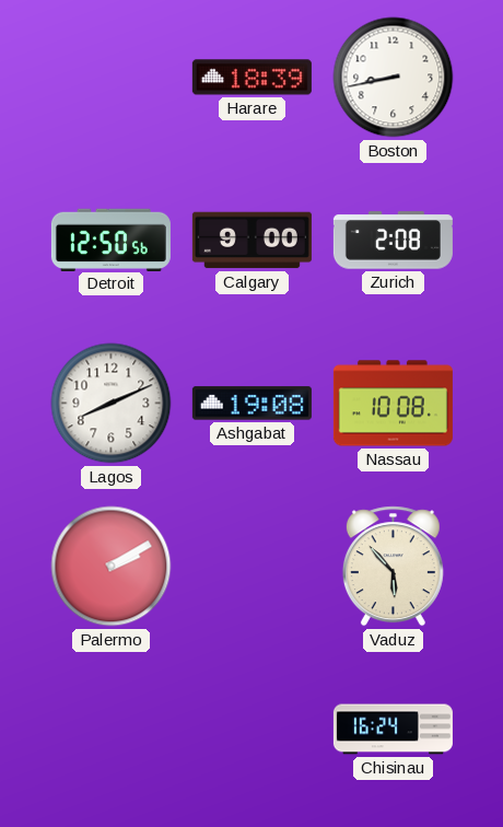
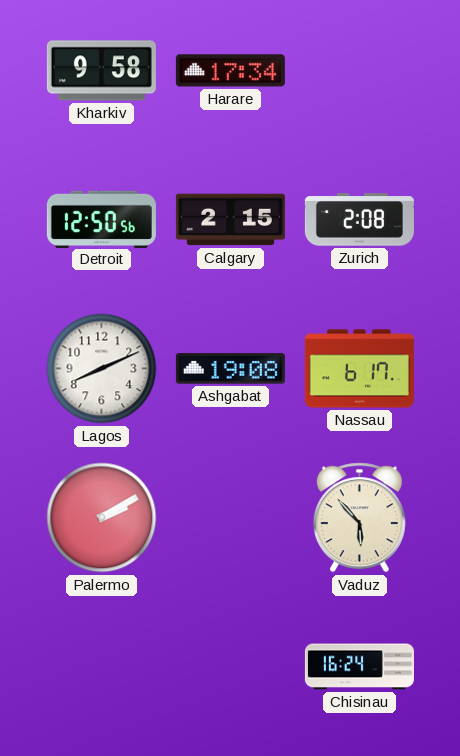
Kharkiv: none -> 9:58
Harare: 18:39 -> 17:34
Boston: 8:43 -> none
Calgary: 9:00 -> 2:15
Nassau: 10:08 -> 6:17
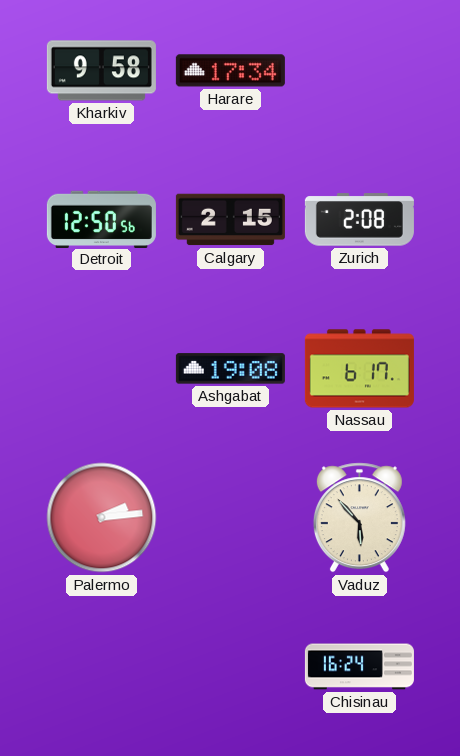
Lagos: 8:11 -> none
Palermo: 2:10 -> 2:14
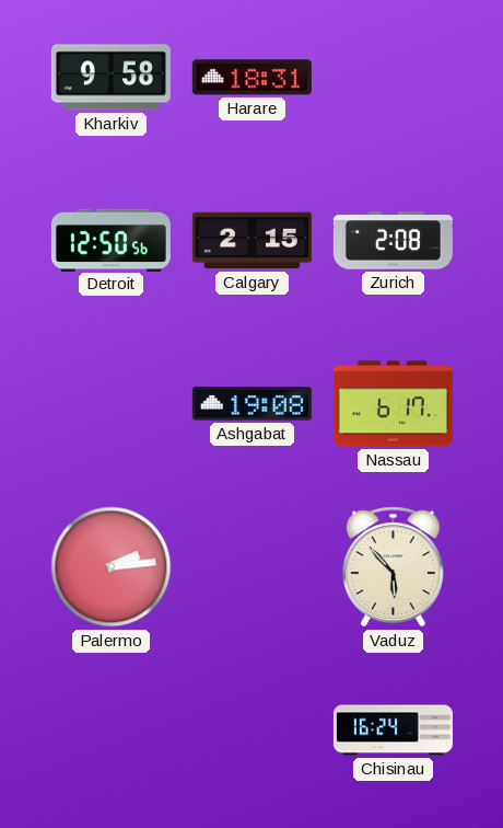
Harare: 17:34 -> 18:31
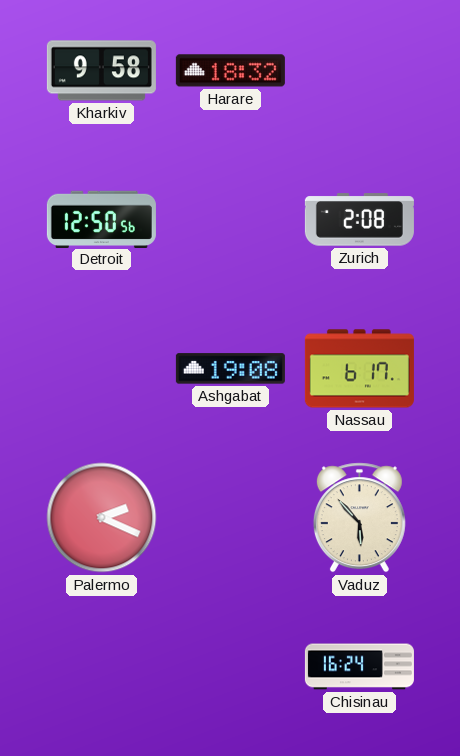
Harare: 18:31 -> 18:32
Calgary: 2:15 -> none
Palermo: 2:14 -> 2:19
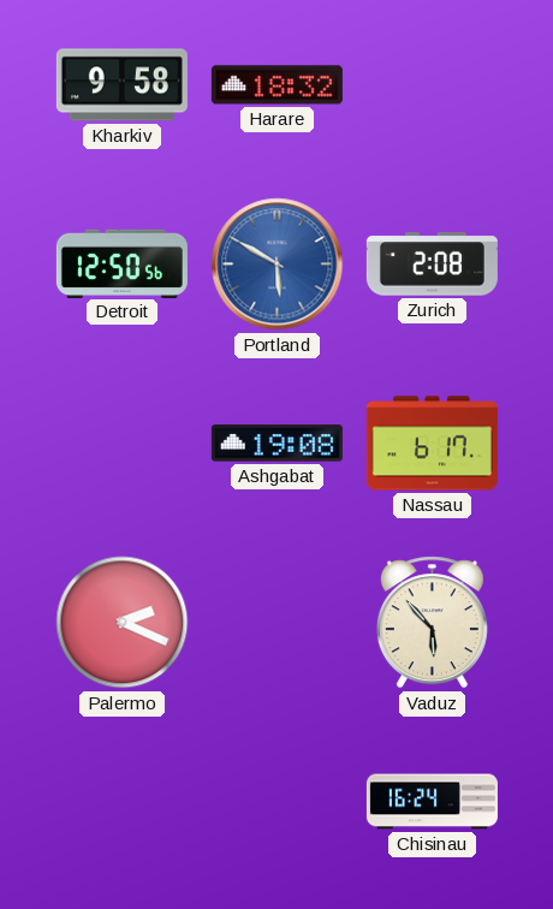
Portland: none -> 5:50
